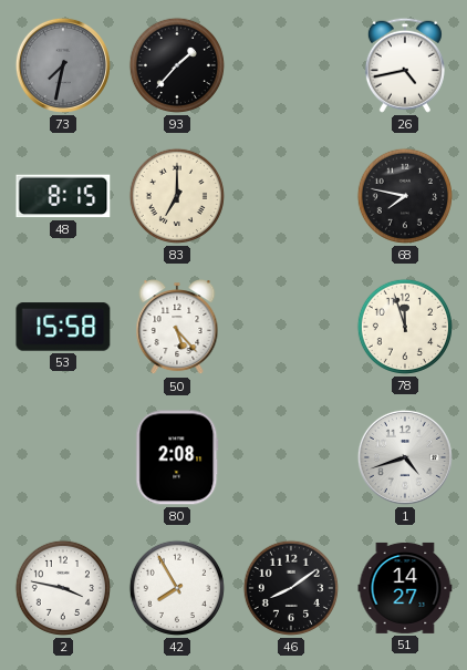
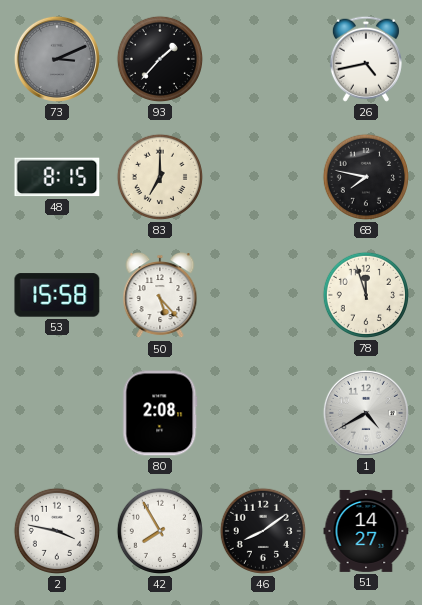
73: 7:32 -> 3:11
1: 4:42 -> 4:40
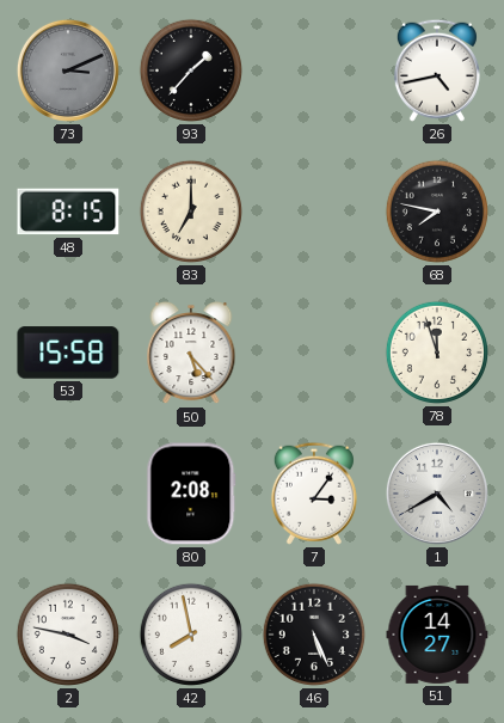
7: none -> 3:06
42: 7:55 -> 7:58
46: 8:09 -> 5:26
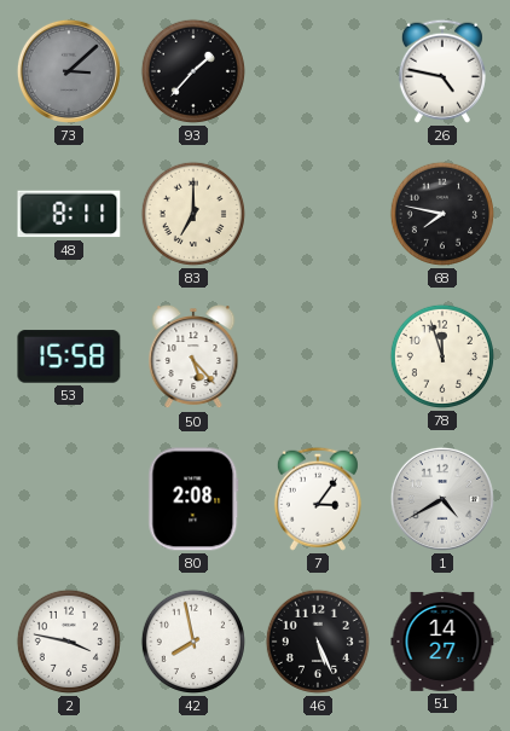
73: 3:11 -> 3:08
26: 4:43 -> 4:47
48: 8:15 -> 8:11
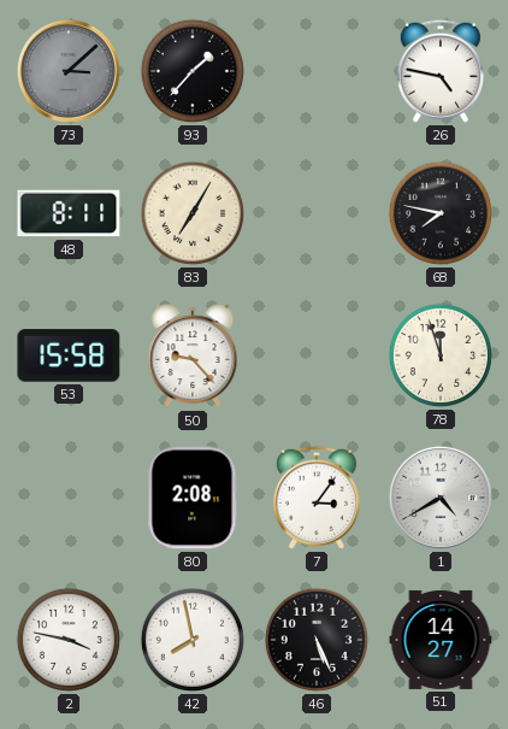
83: 7:00 -> 7:05
50: 5:23 -> 9:23
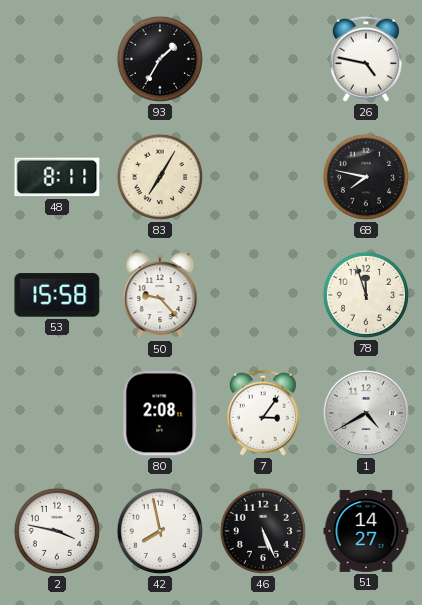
73: 3:08 -> none
93: 1:37 -> 1:35
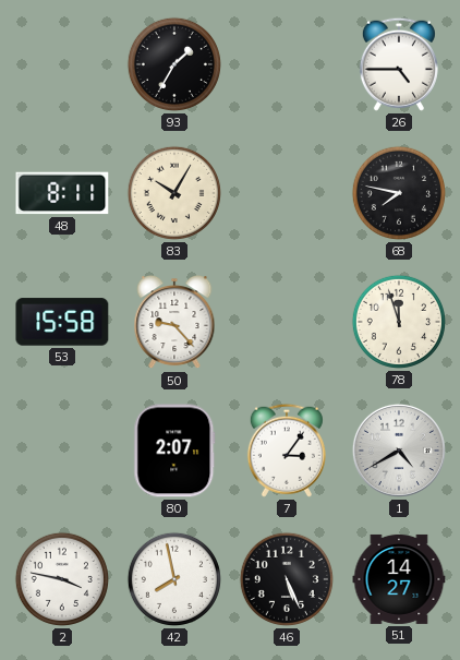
26: 4:47 -> 4:45
83: 7:05 -> 10:05
80: 2:08 -> 2:07
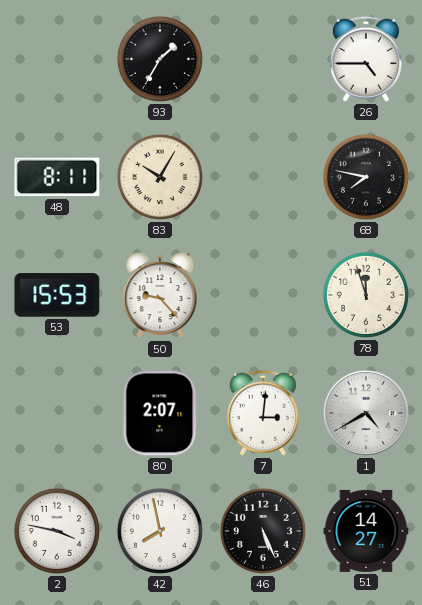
53: 15:58 -> 15:53
7: 3:06 -> 3:01
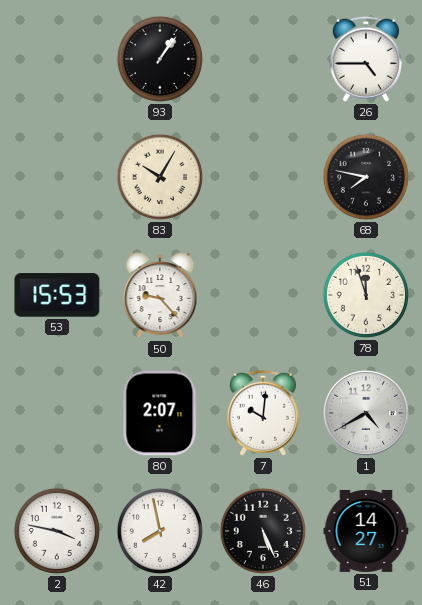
93: 1:35 -> 1:06
48: 8:11 -> none
7: 3:01 -> 10:01
